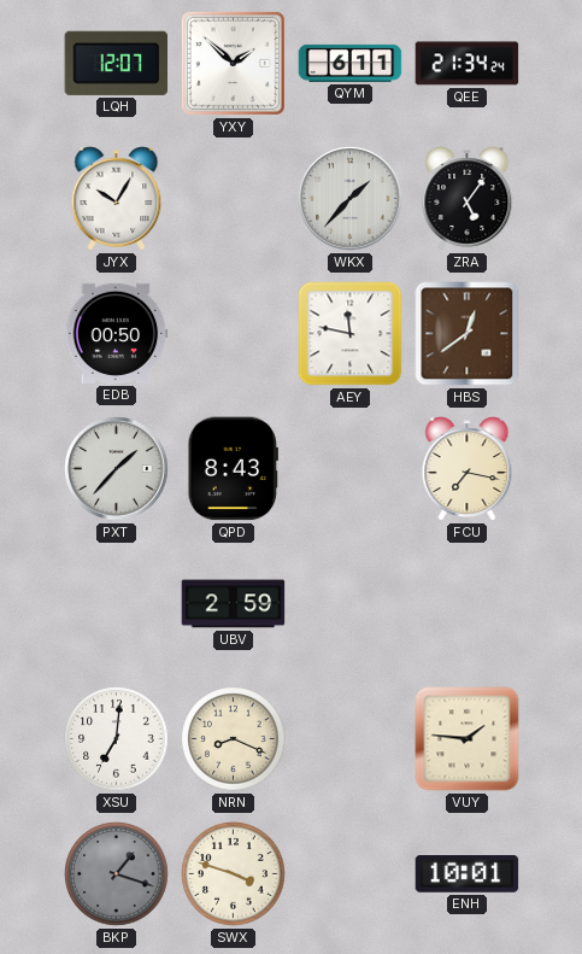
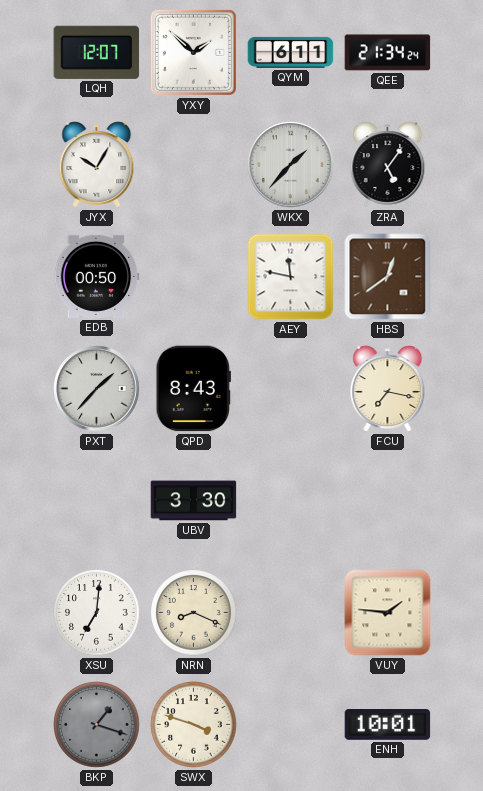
UBV: 2:59 -> 3:30
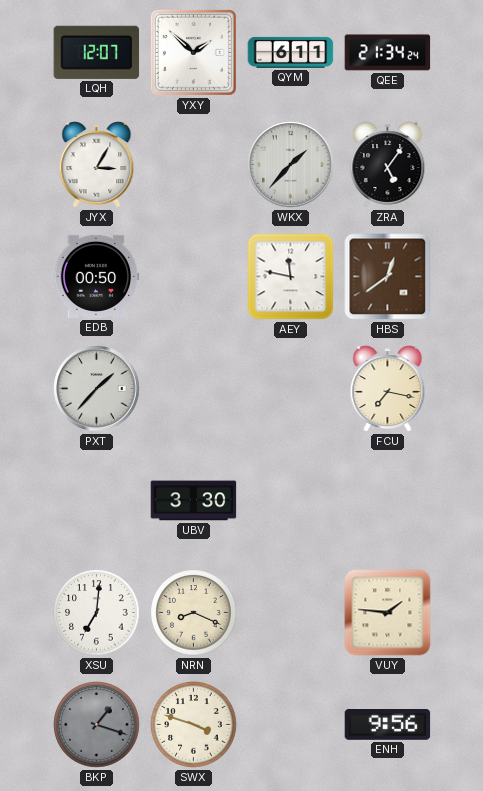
JYX: 10:05 -> 3:05
QPD: 8:43 -> none
ENH: 10:01 -> 9:56
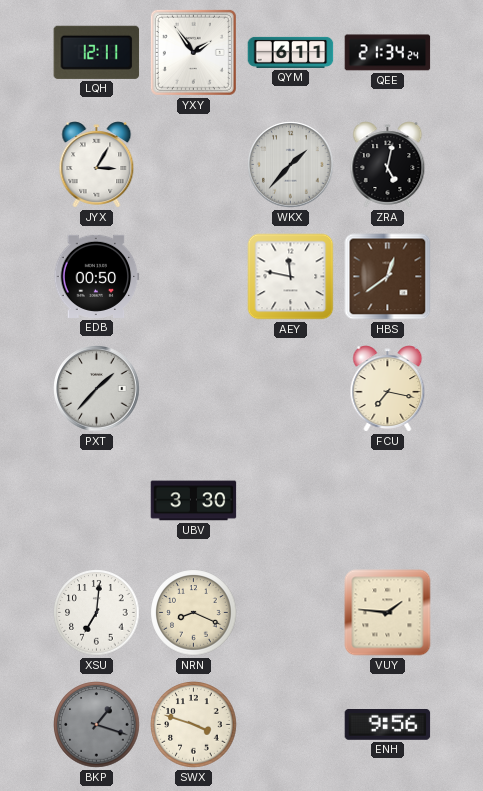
LQH: 12:07 -> 12:11
YXY: 1:52 -> 1:54
ZRA: 5:06 -> 5:02
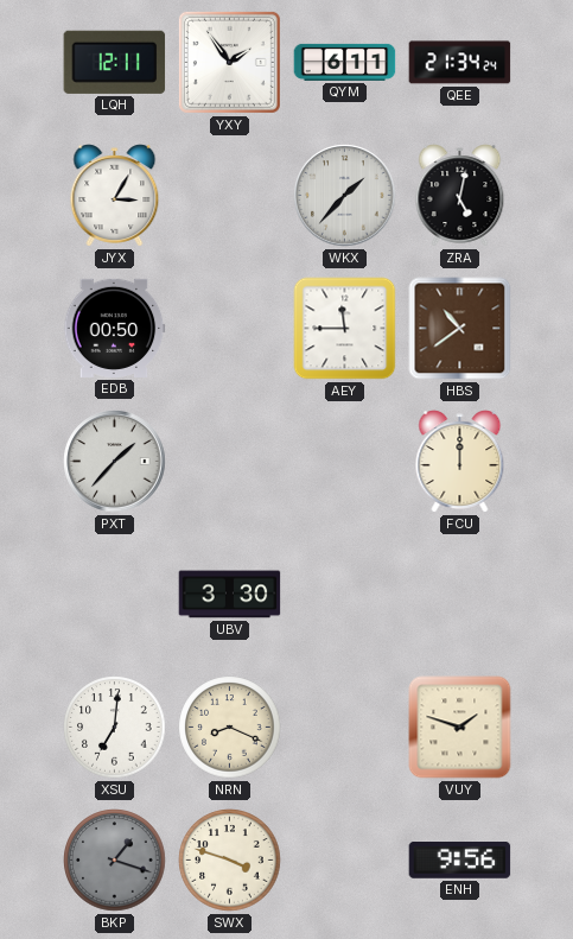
AEY: 11:47 -> 11:45
HBS: 12:39 -> 10:39
FCU: 7:17 -> 12:00
VUY: 1:46 -> 1:48
